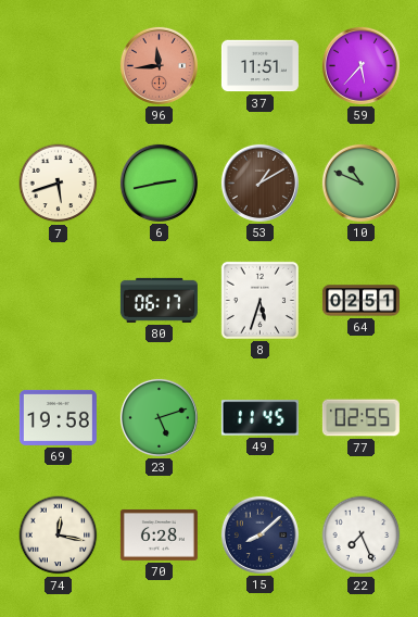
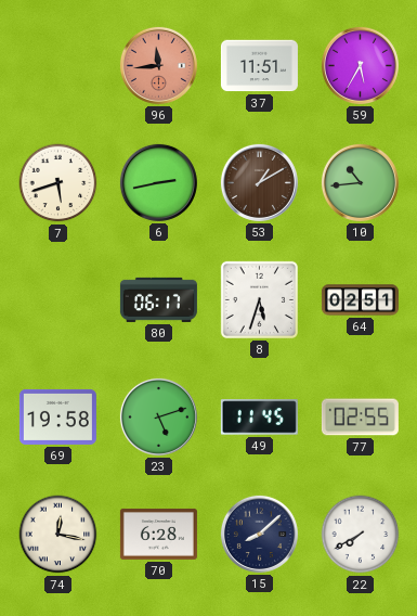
59: 5:37 -> 5:35
10: 10:49 -> 10:44
22: 7:26 -> 7:40
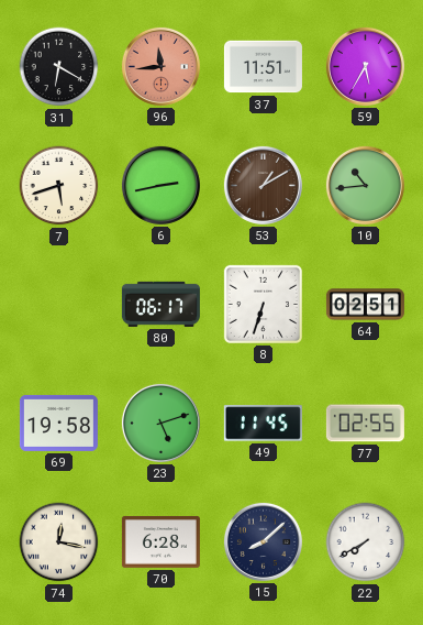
31: none -> 6:20
8: 5:33 -> 6:33
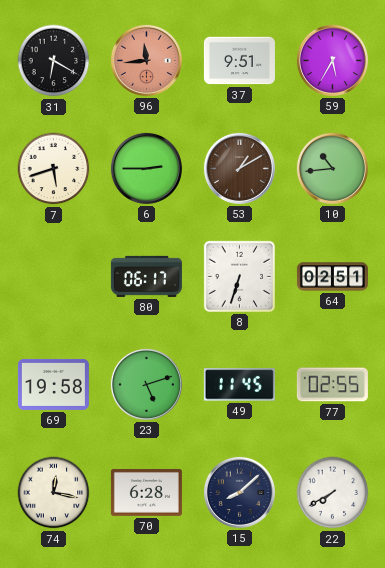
37: 11:51 -> 9:51
6: 2:43 -> 2:45
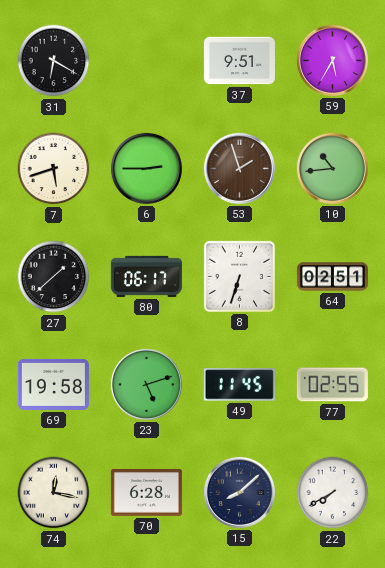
96: 11:44 -> none
53: 1:10 -> 1:57
27: none -> 1:38
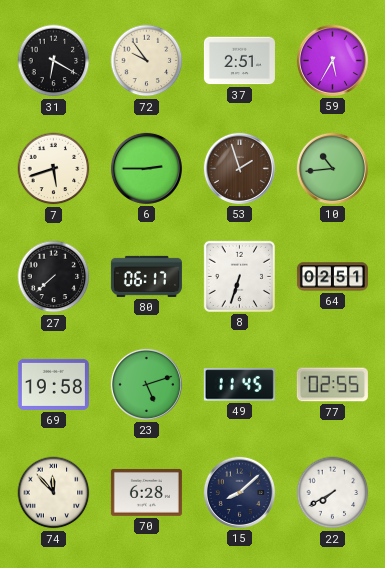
72: none -> 9:54
37: 9:51 -> 2:51
27: 1:38 -> 7:38
74: 12:17 -> 11:53
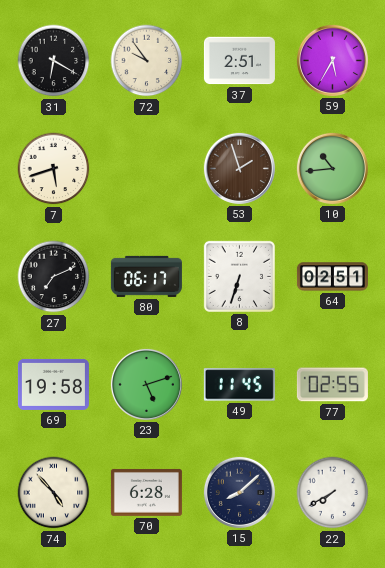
6: 2:45 -> none
27: 7:38 -> 7:11
74: 11:53 -> 4:53
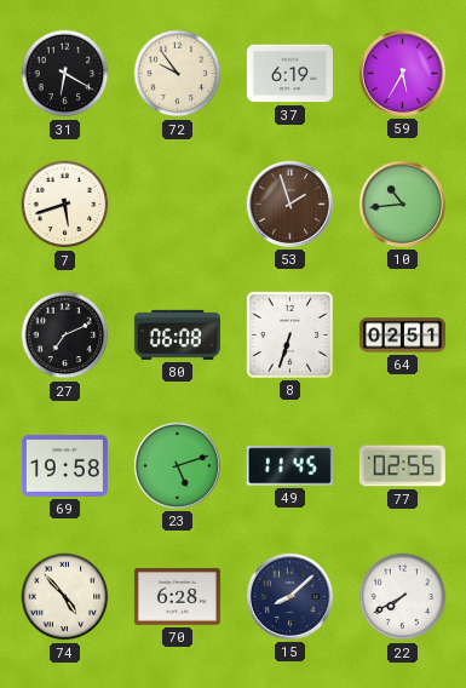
37: 2:51 -> 6:19
80: 06:17 -> 06:08
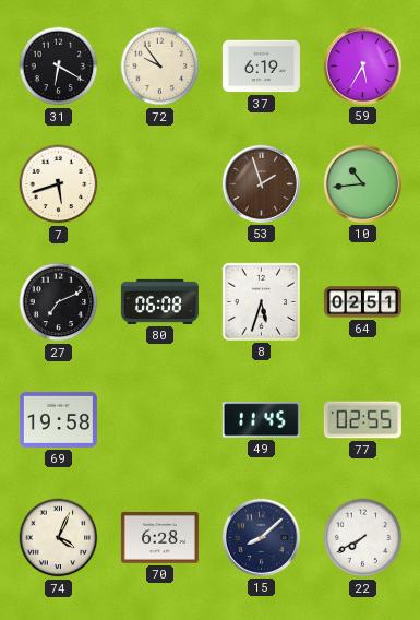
8: 6:33 -> 5:33
23: 5:12 -> none
74: 4:53 -> 4:04
